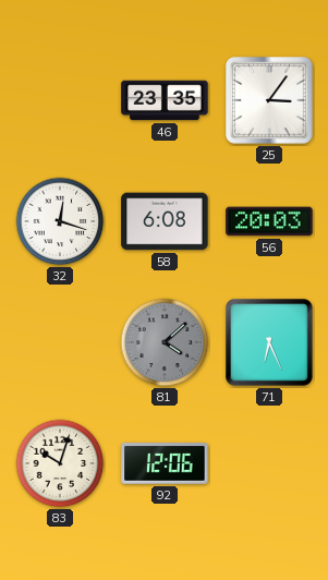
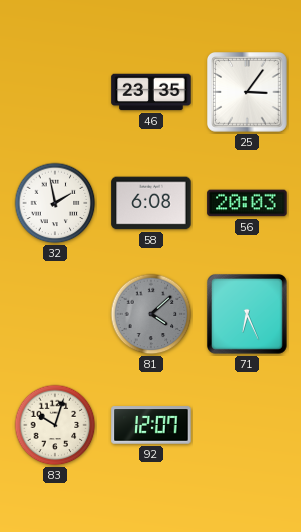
32: 12:18 -> 1:58
92: 12:06 -> 12:07
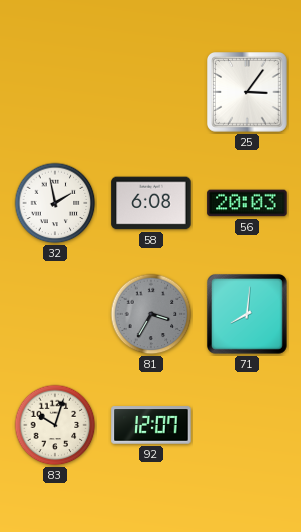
46: 23:35 -> none
81: 4:08 -> 3:35
71: 6:26 -> 8:01
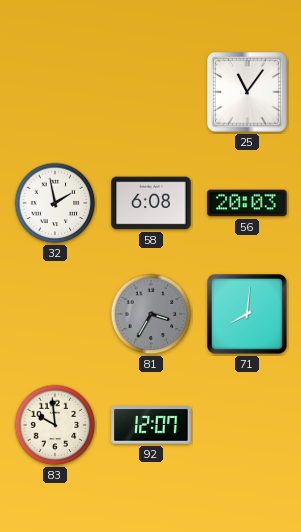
25: 3:06 -> 11:06
83: 10:03 -> 9:59
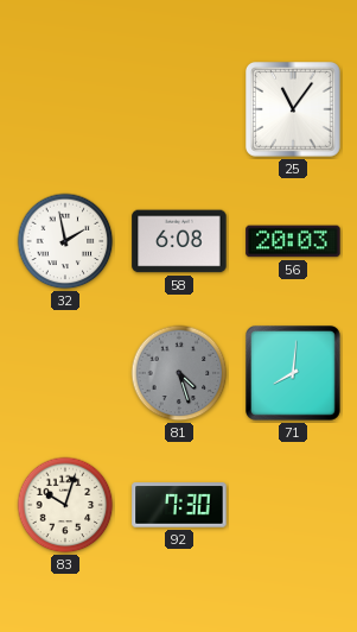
81: 3:35 -> 4:27
83: 9:59 -> 10:03
92: 12:07 -> 7:30
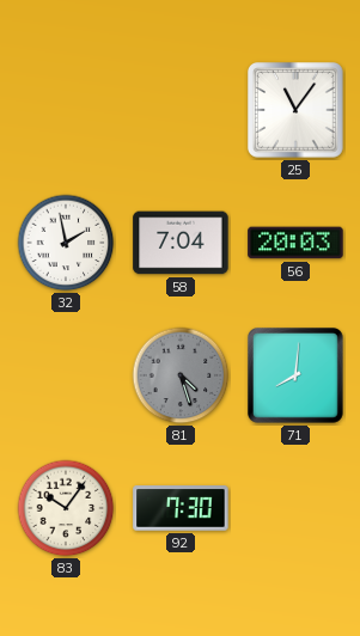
58: 6:08 -> 7:04
83: 10:03 -> 10:06
